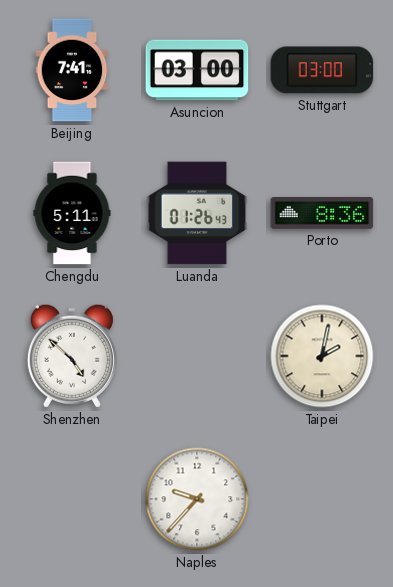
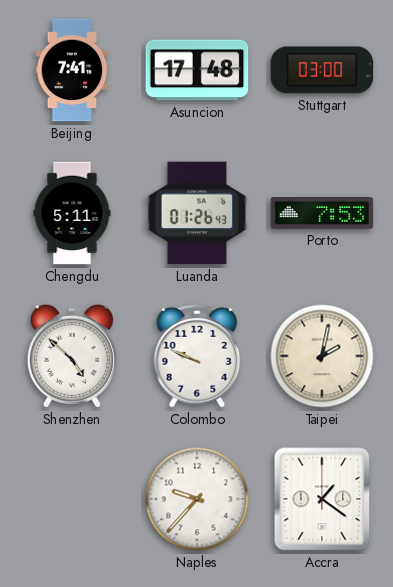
Asuncion: 03:00 -> 17:48
Porto: 8:36 -> 7:53
Colombo: none -> 9:49
Accra: none -> 1:21
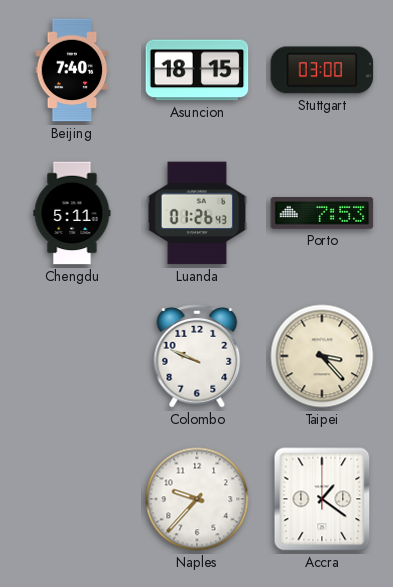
Beijing: 7:41 -> 7:40
Asuncion: 17:48 -> 18:15
Shenzhen: 4:52 -> none
Taipei: 2:02 -> 3:23
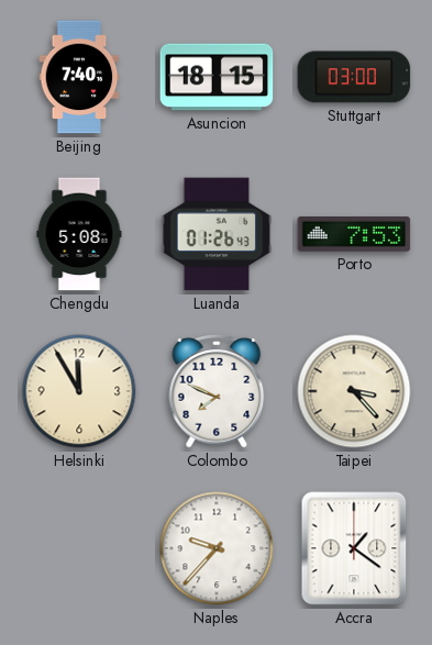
Chengdu: 5:11 -> 5:08
Helsinki: none -> 11:55
Colombo: 9:49 -> 7:49
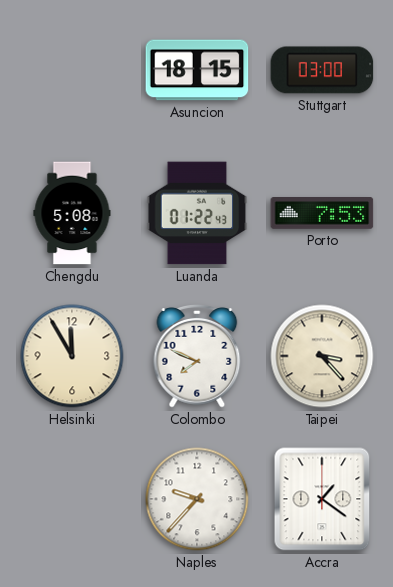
Beijing: 7:40 -> none
Luanda: 01:26 -> 01:22
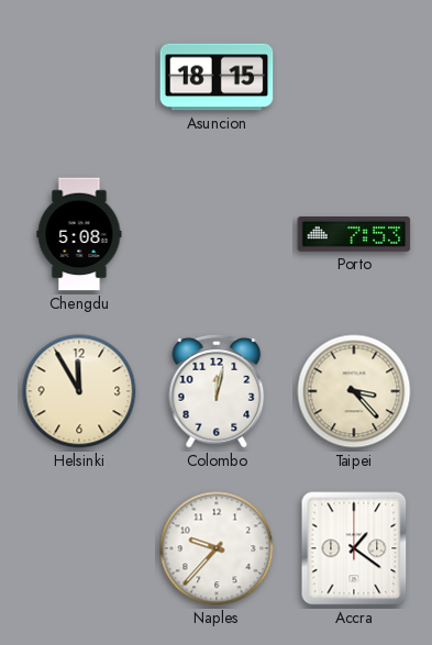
Stuttgart: 03:00 -> none
Luanda: 01:22 -> none
Colombo: 7:49 -> 12:02
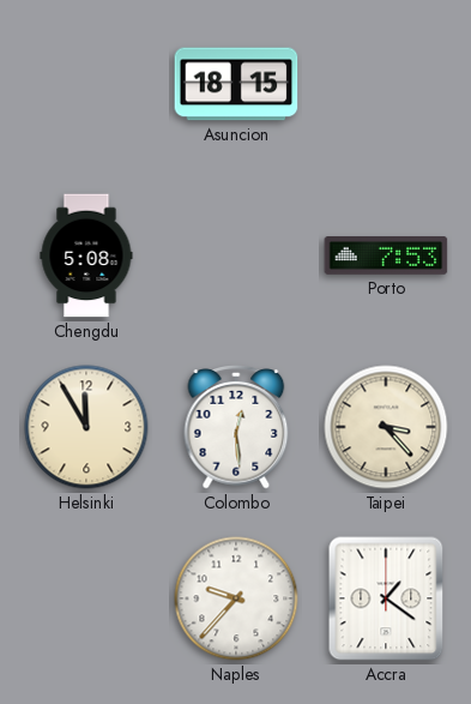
Colombo: 12:02 -> 12:29
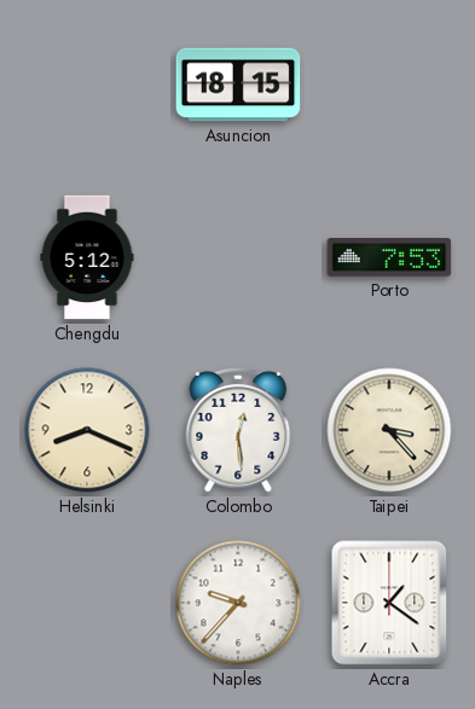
Chengdu: 5:08 -> 5:12
Helsinki: 11:55 -> 8:19
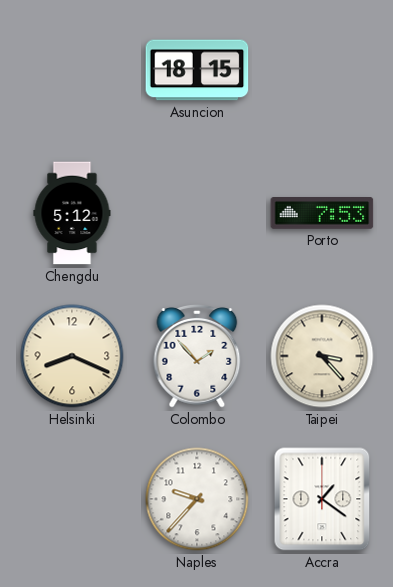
Colombo: 12:29 -> 1:53
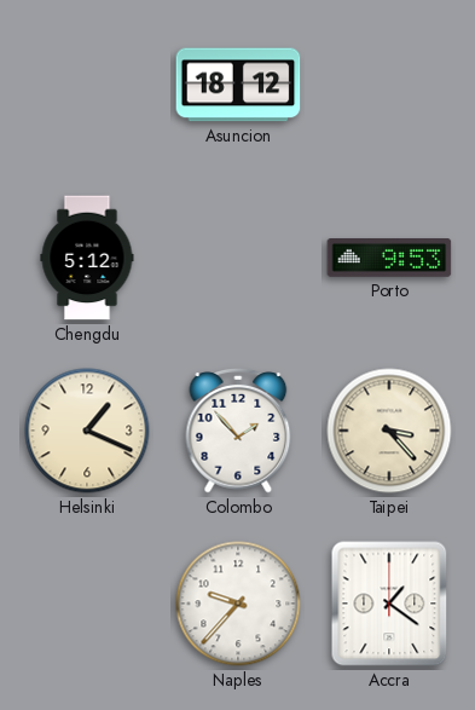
Asuncion: 18:15 -> 18:12
Porto: 7:53 -> 9:53
Helsinki: 8:19 -> 1:19
